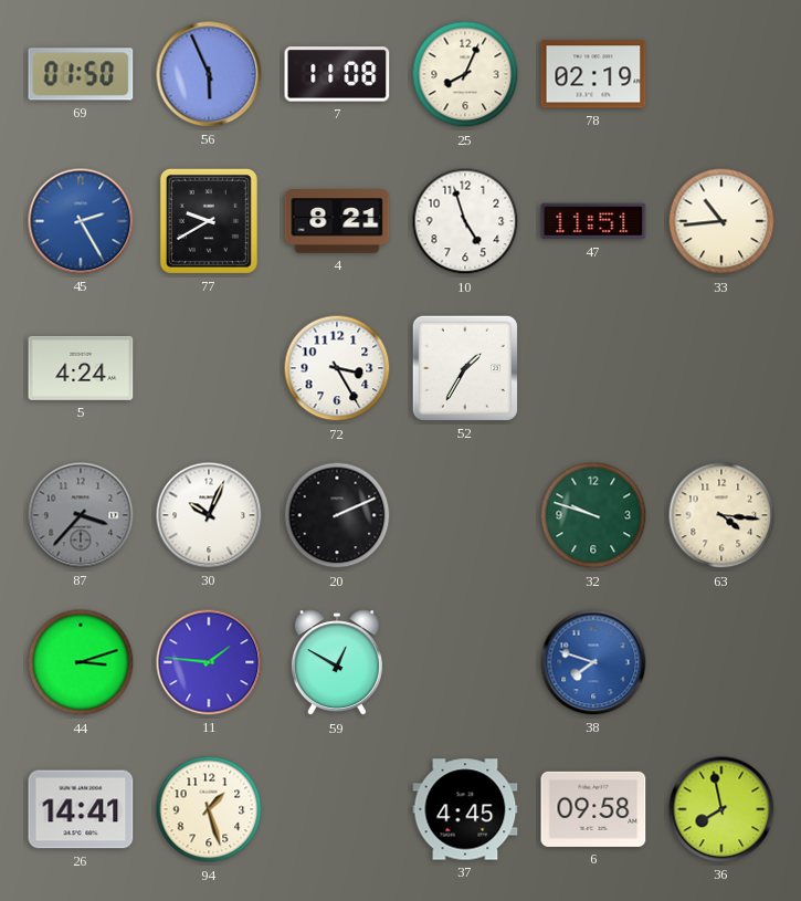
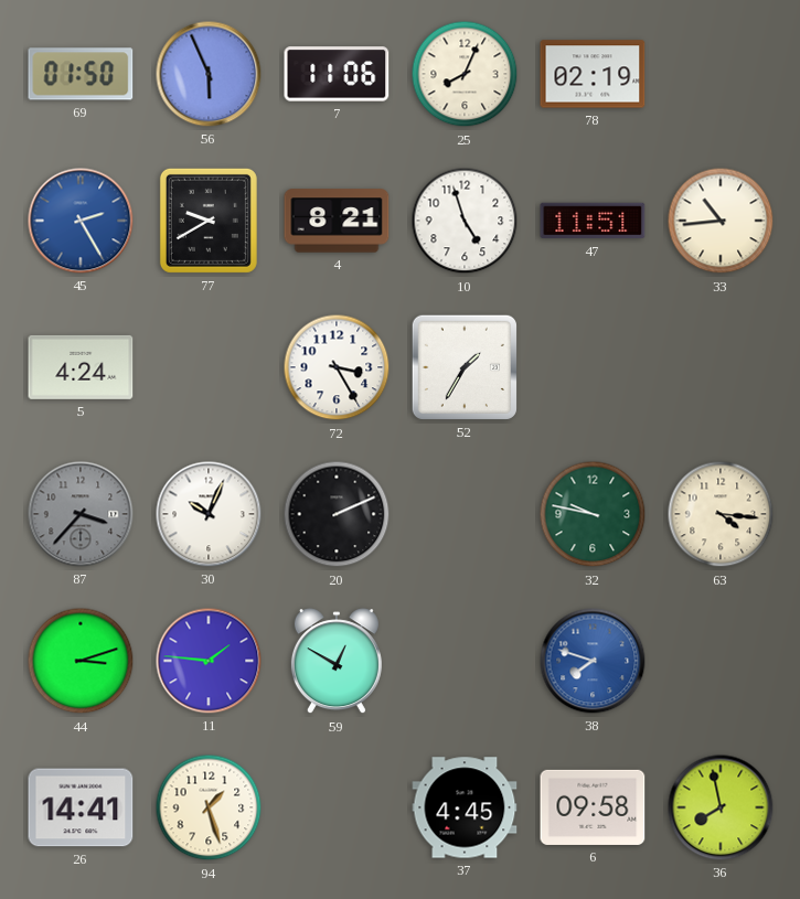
7: 11:08 -> 11:06
32: 9:48 -> 9:47
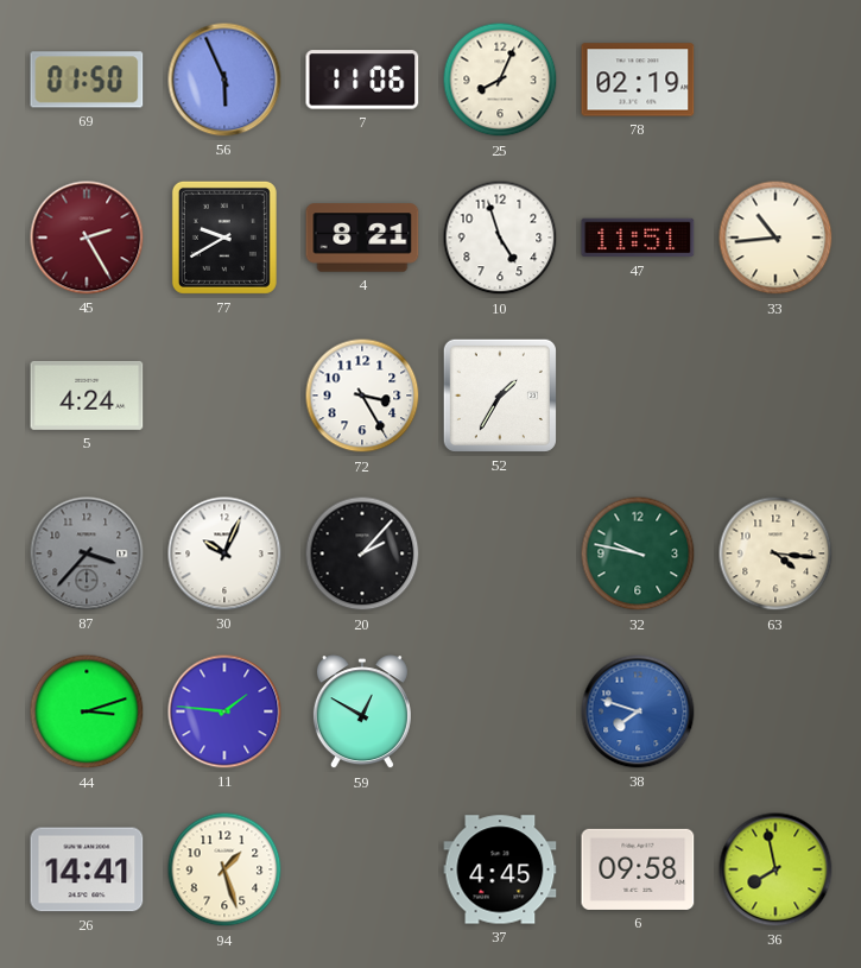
45 dial: blue -> burgundy
20: 2:11 -> 2:07
